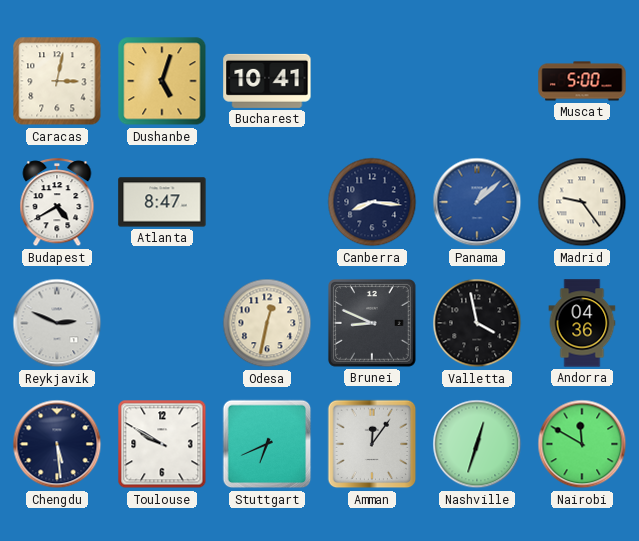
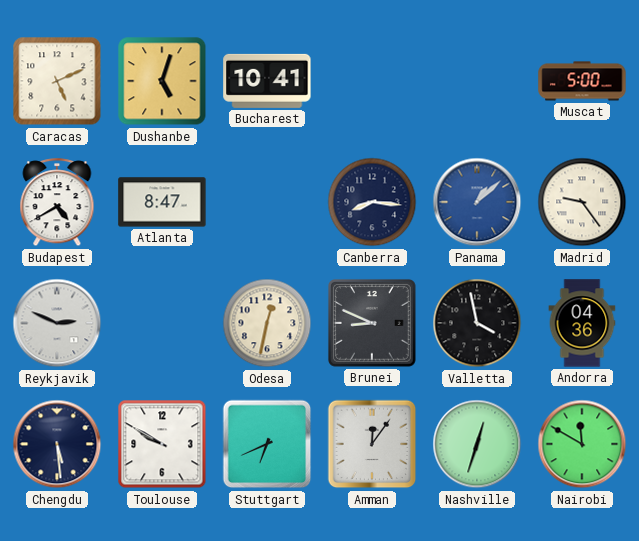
Caracas: 3:02 -> 5:11
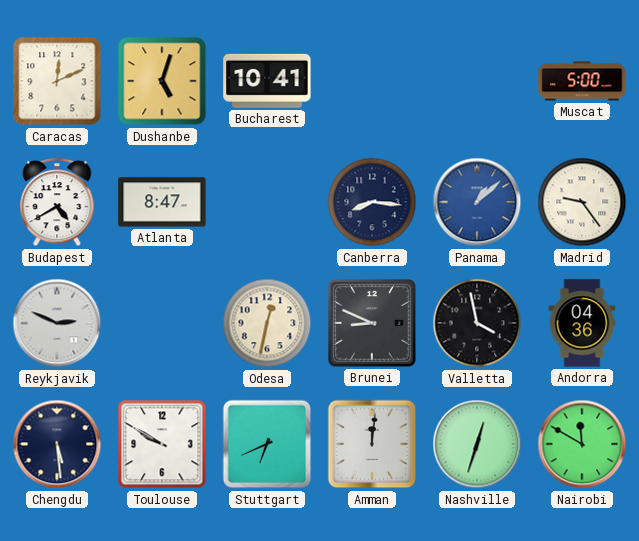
Caracas: 5:11 -> 12:11
Amman: 12:06 -> 12:01
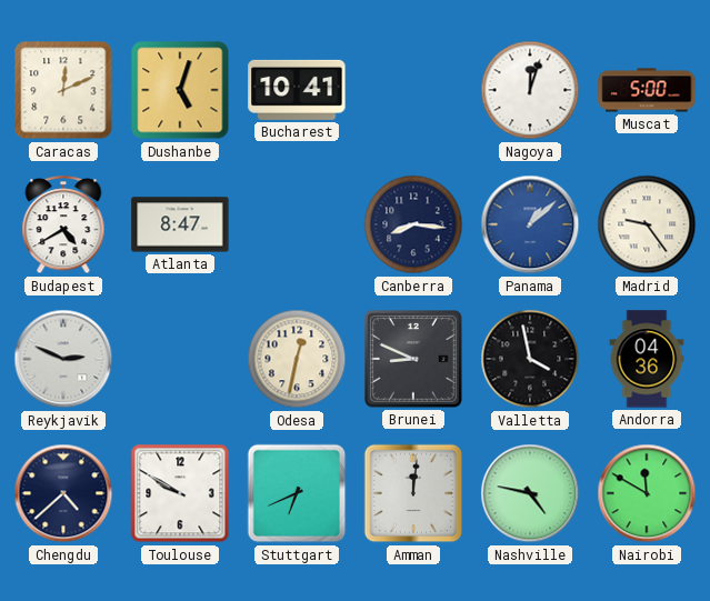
Nagoya: none -> 12:03
Chengdu: 5:29 -> 4:38
Nashville: 12:33 -> 4:47
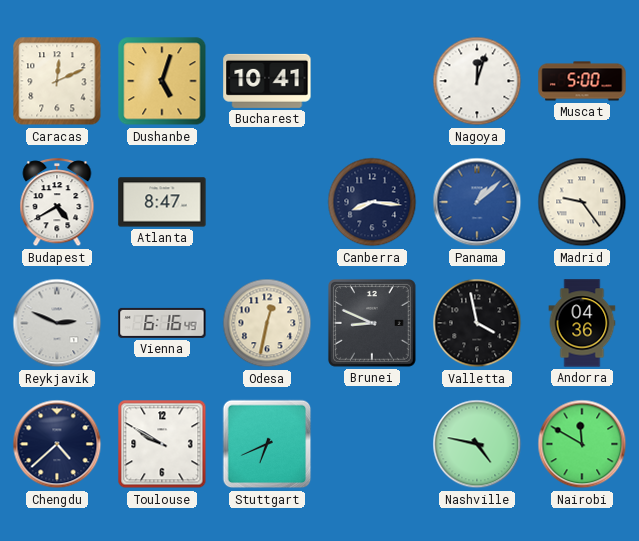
Vienna: none -> 6:16
Amman: 12:01 -> none
